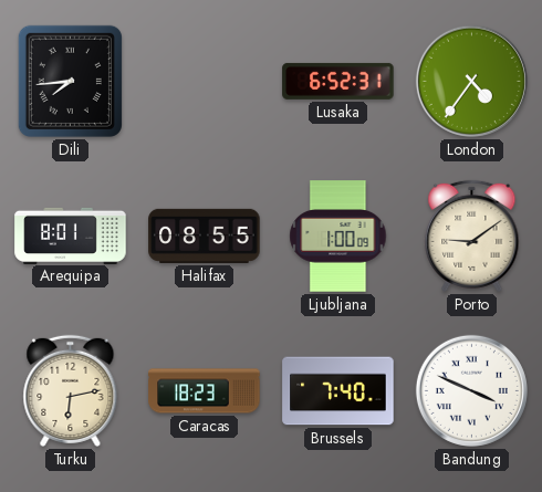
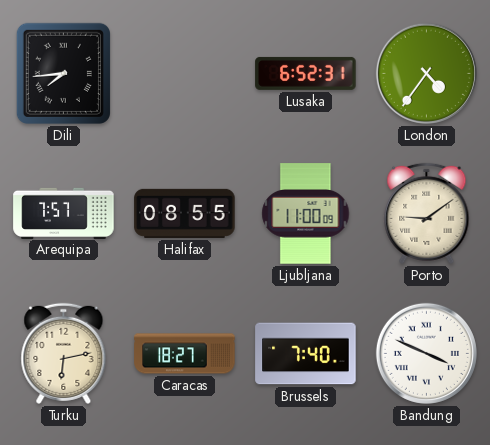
Arequipa: 8:01 -> 7:57
Ljubljana: 1:00 -> 11:00
Caracas: 18:23 -> 18:27
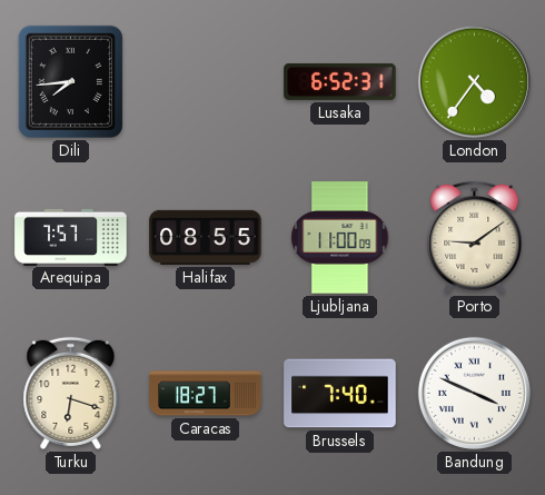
Turku: 6:13 -> 6:18
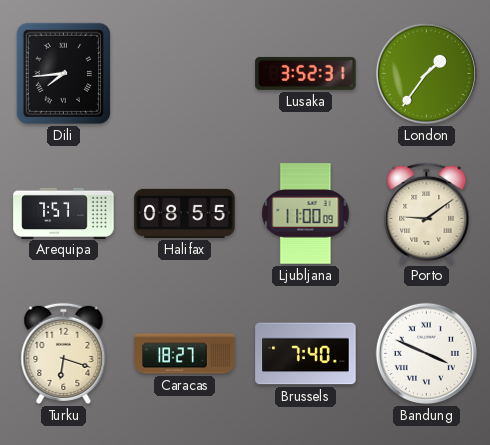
Lusaka: 6:52 -> 3:52
London: 4:36 -> 1:36
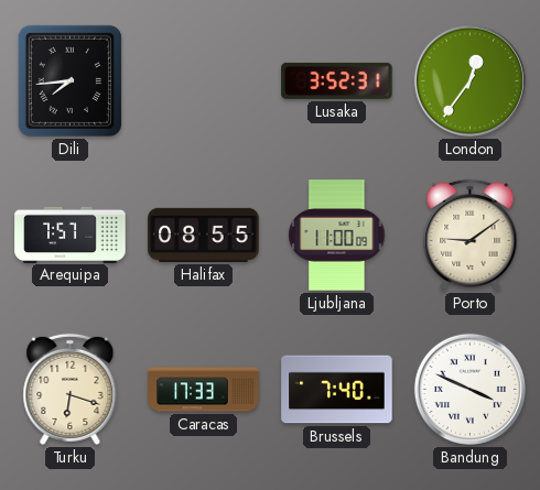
London: 1:36 -> 12:36
Caracas: 18:27 -> 17:33
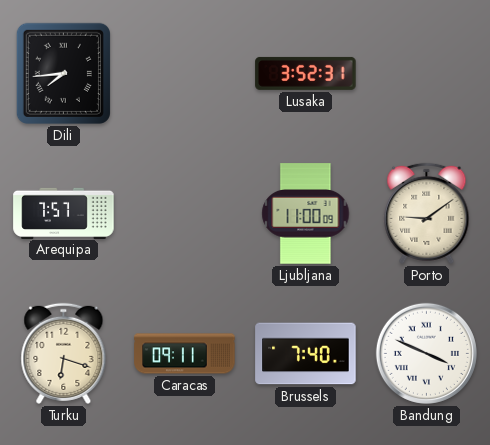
London: 12:36 -> none
Halifax: 08:55 -> none
Caracas: 17:33 -> 09:11
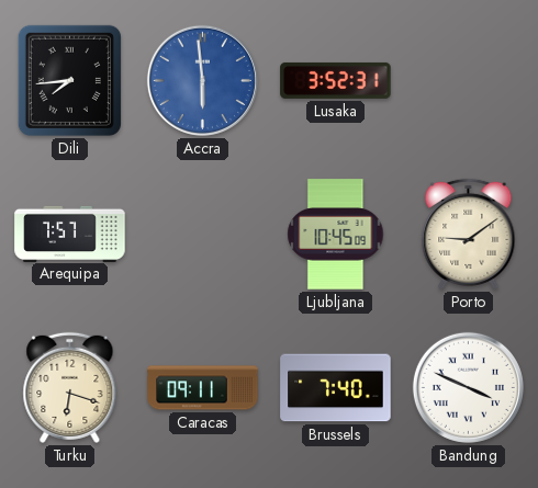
Accra: none -> 5:59
Ljubljana: 11:00 -> 10:45
